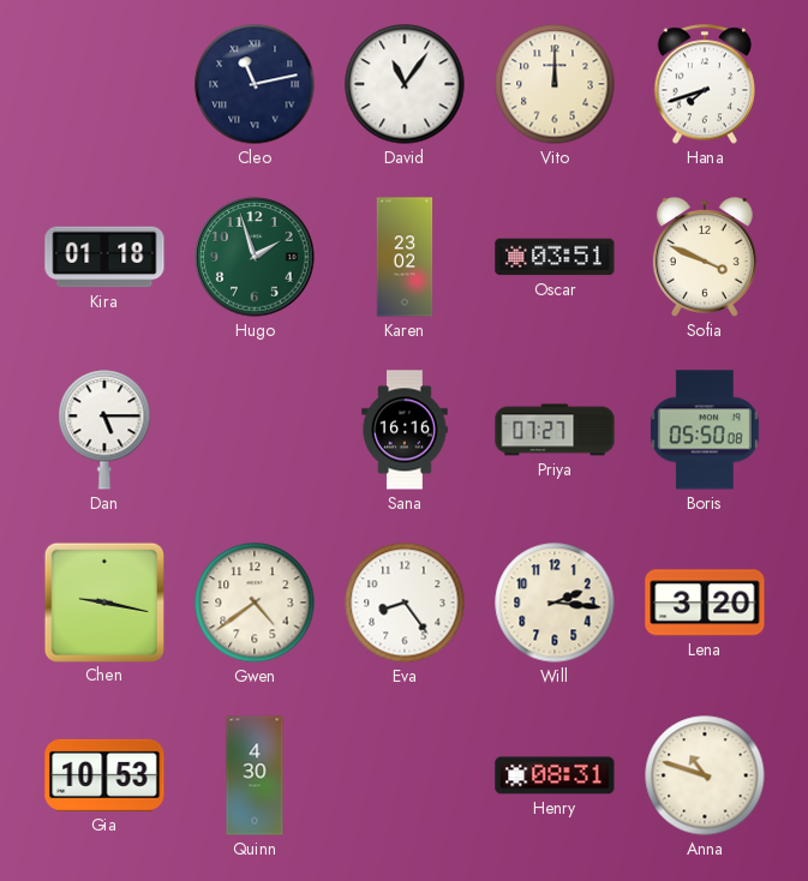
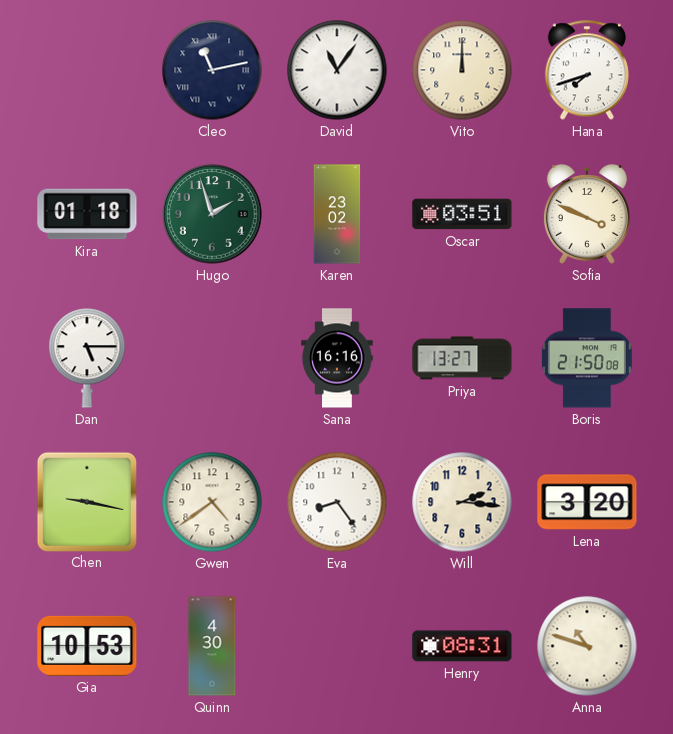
Priya: 07:27 -> 13:27
Boris: 05:50 -> 21:50
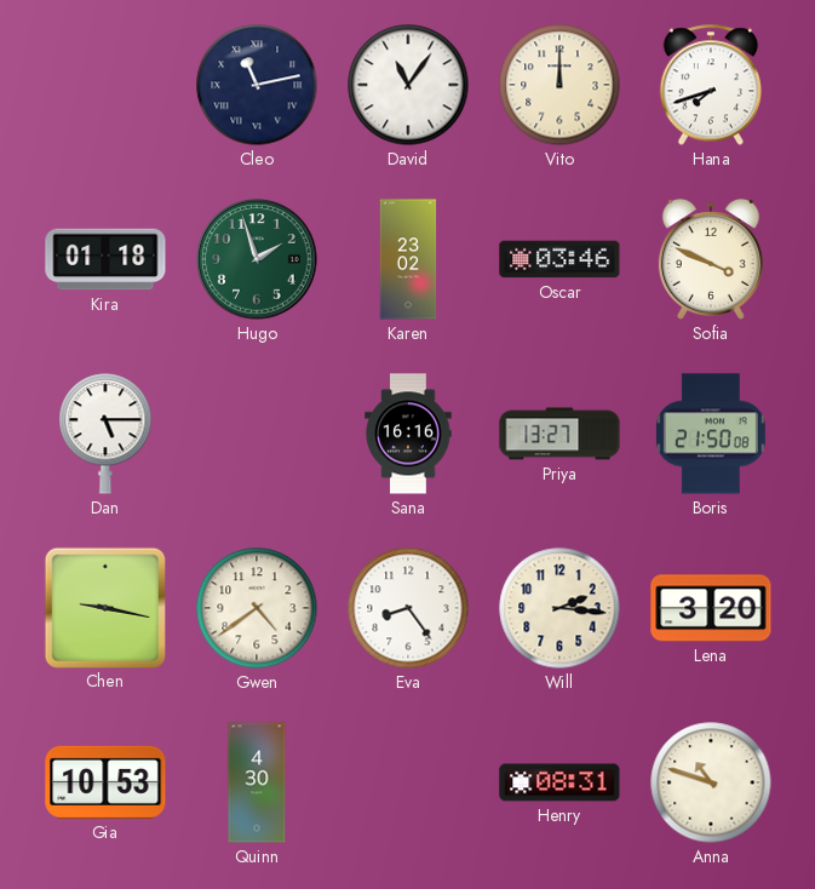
Oscar: 03:51 -> 03:46
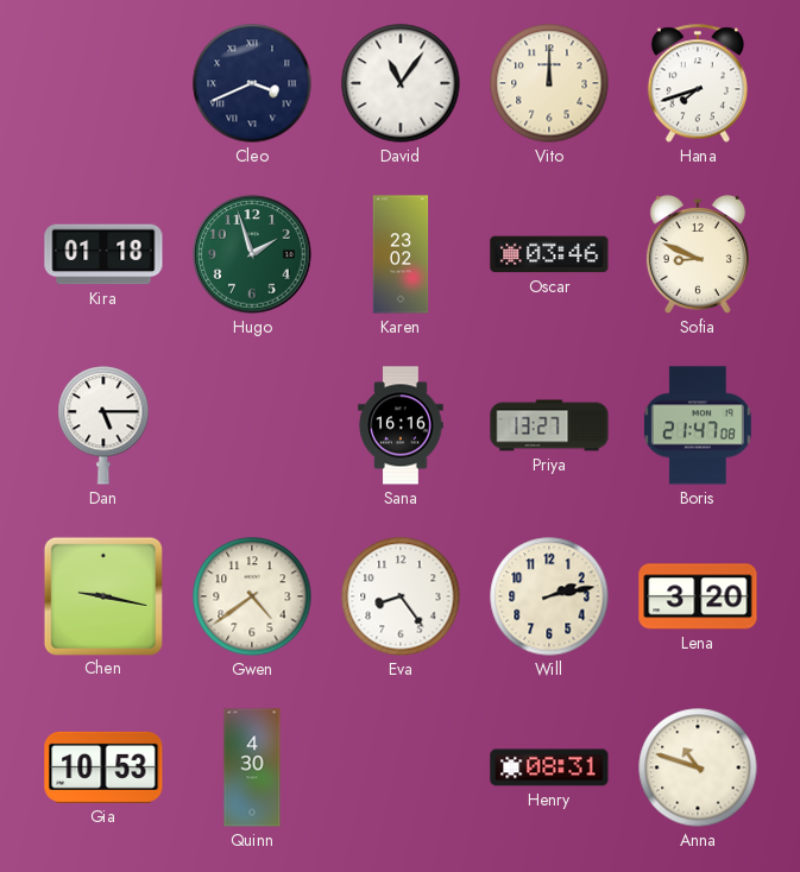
Cleo: 11:13 -> 3:41
Sofia: 3:49 -> 8:49
Boris: 21:50 -> 21:47
Will: 2:16 -> 2:13
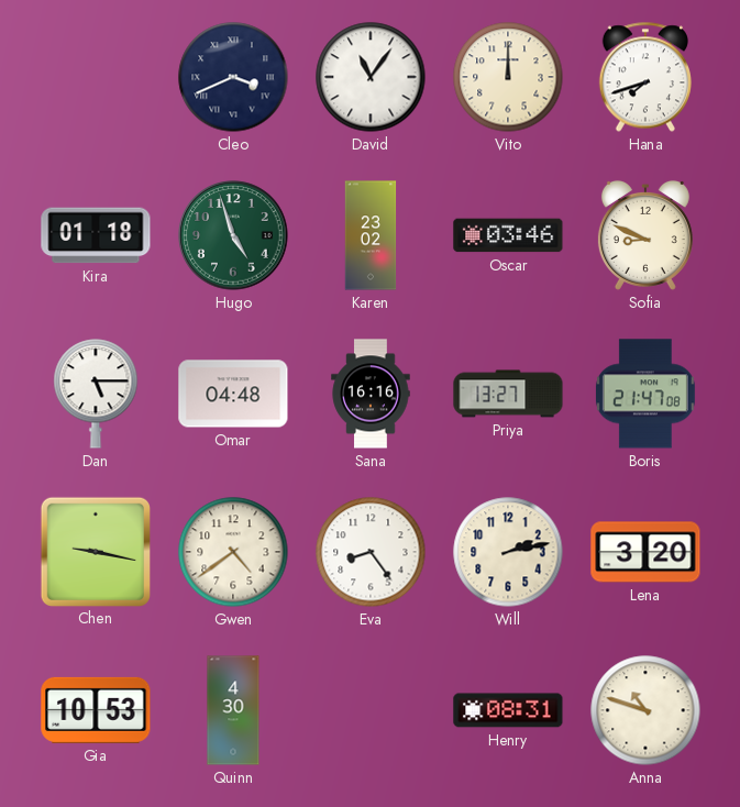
Hugo: 1:57 -> 4:57
Omar: none -> 04:48
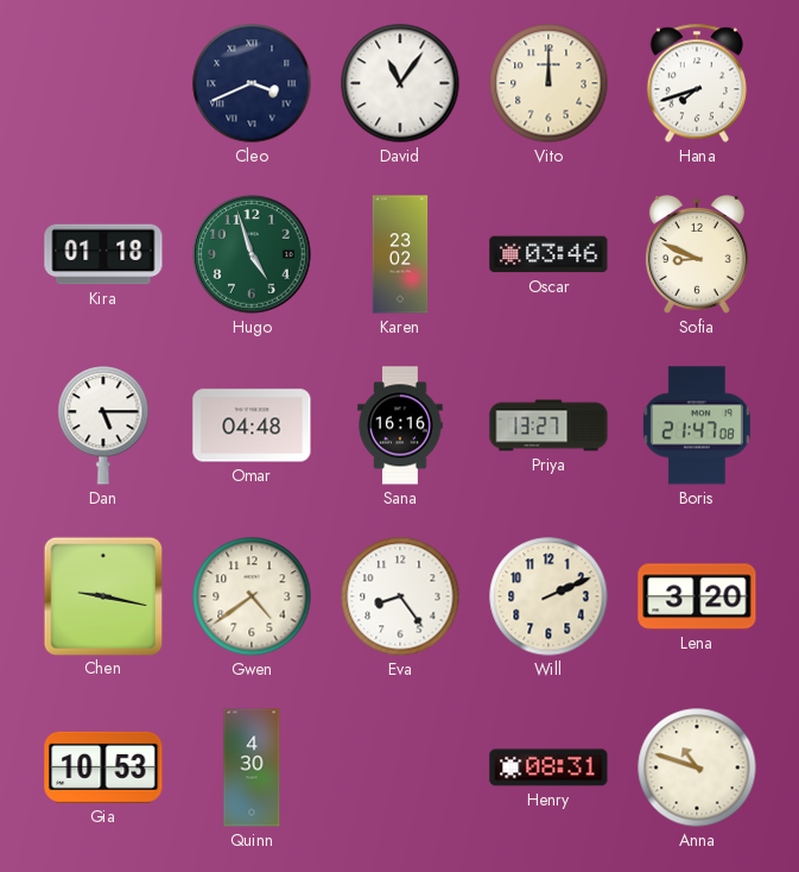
Will: 2:13 -> 2:11
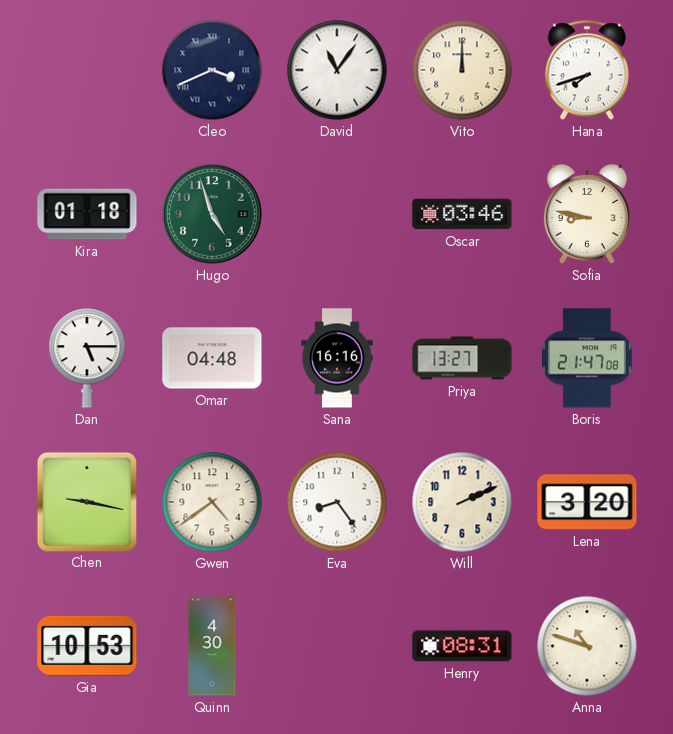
Karen: 23:02 -> none
Sofia: 8:49 -> 8:47
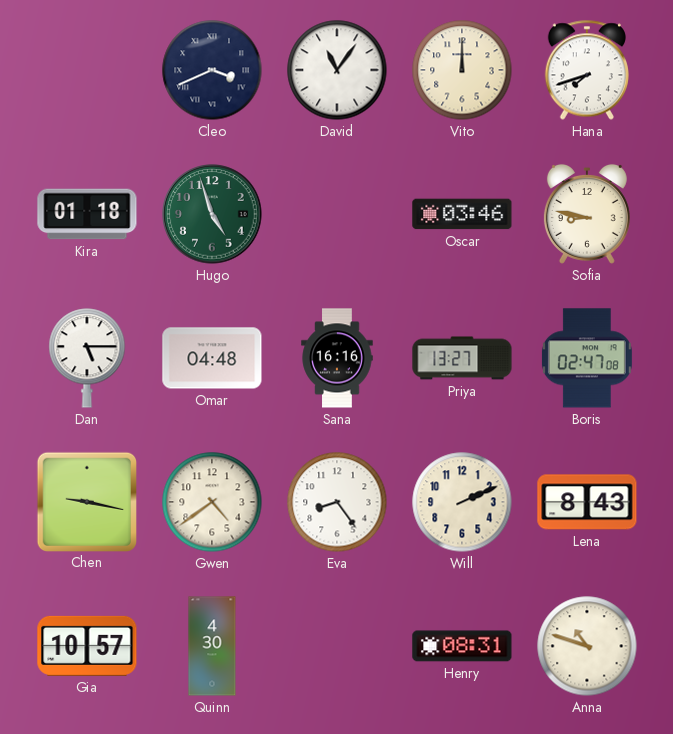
Boris: 21:47 -> 02:47
Lena: 3:20 -> 8:43
Gia: 10:53 -> 10:57
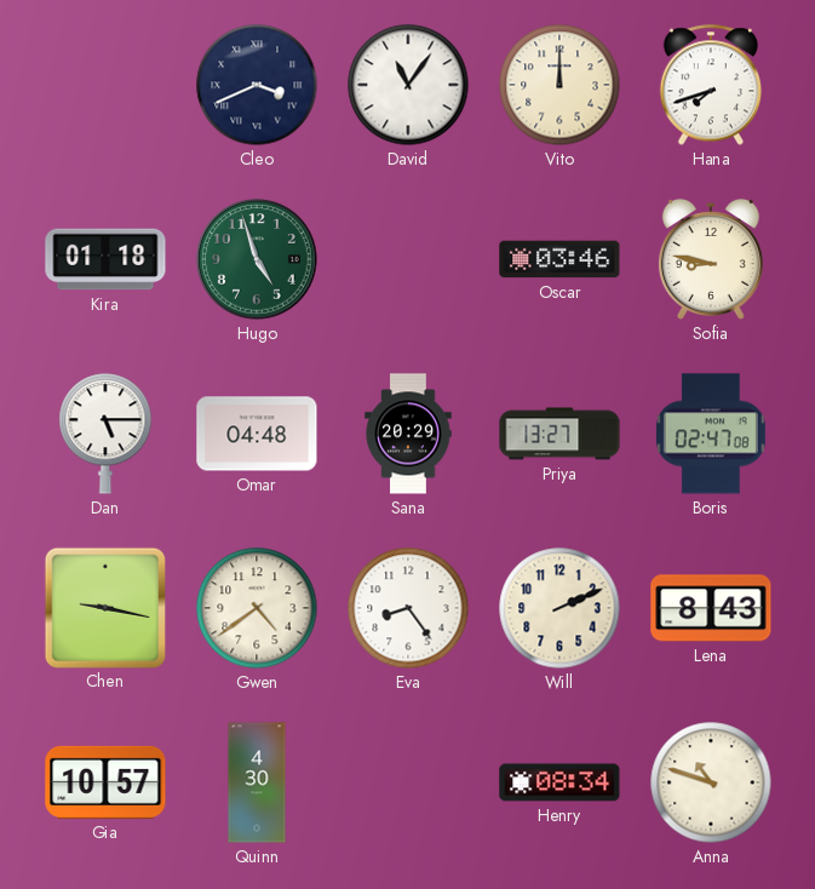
Sana: 16:16 -> 20:29
Henry: 08:31 -> 08:34
